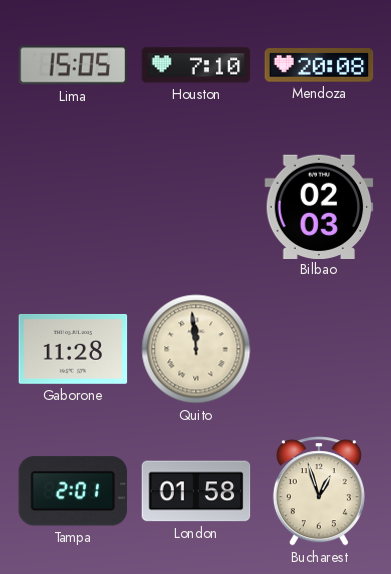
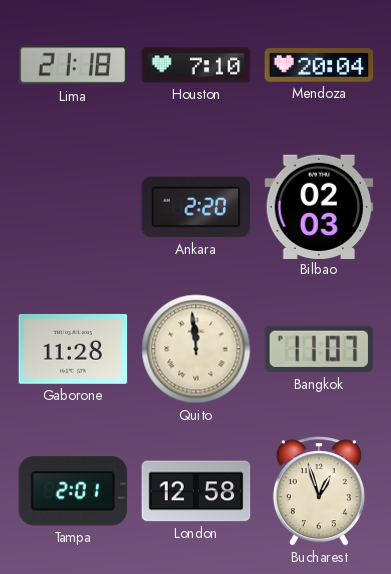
Lima: 15:05 -> 21:18
Mendoza: 20:08 -> 20:04
Ankara: none -> 2:20
Bangkok: none -> 11:07
London: 01:58 -> 12:58
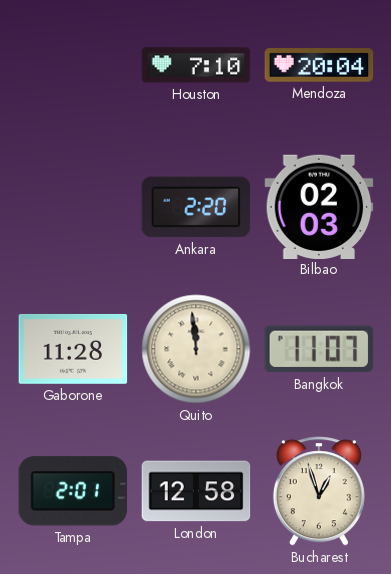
Lima: 21:18 -> none
